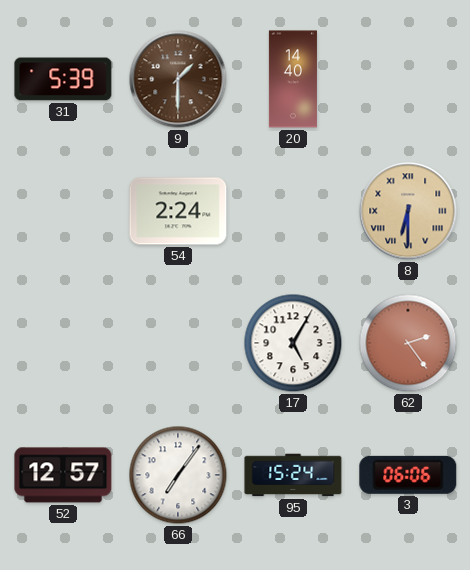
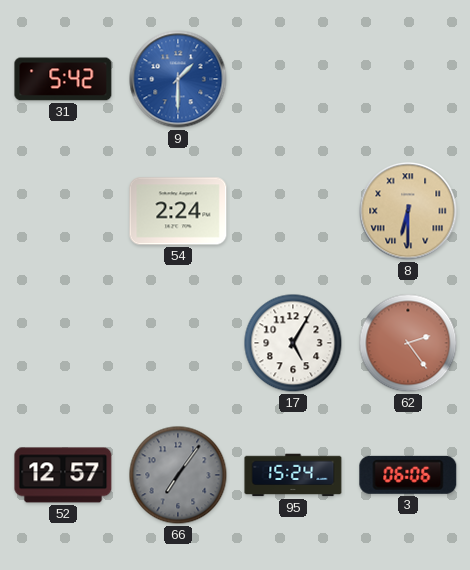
31: 5:39 -> 5:42
9 dial: brown -> blue
20: 14:40 -> none
66 dial: white -> grey
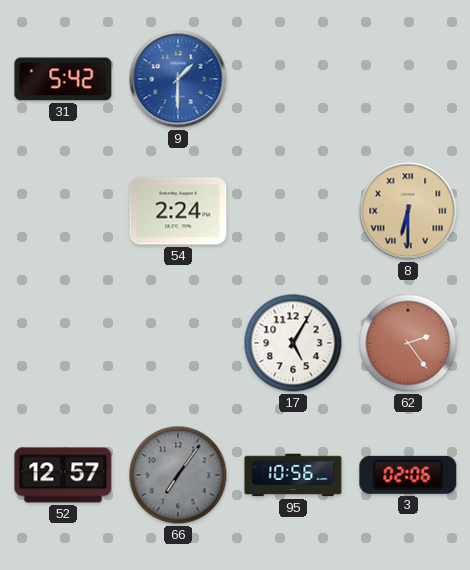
95: 15:24 -> 10:56
3: 06:06 -> 02:06
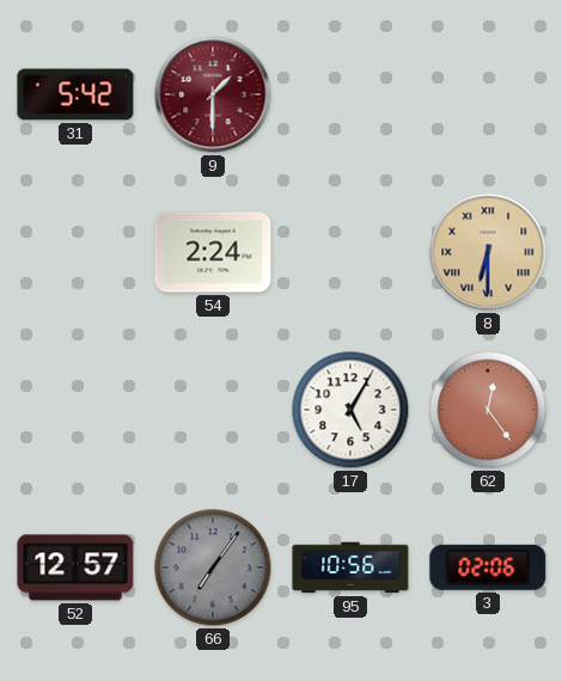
9 dial: blue -> burgundy
62: 2:24 -> 12:24
